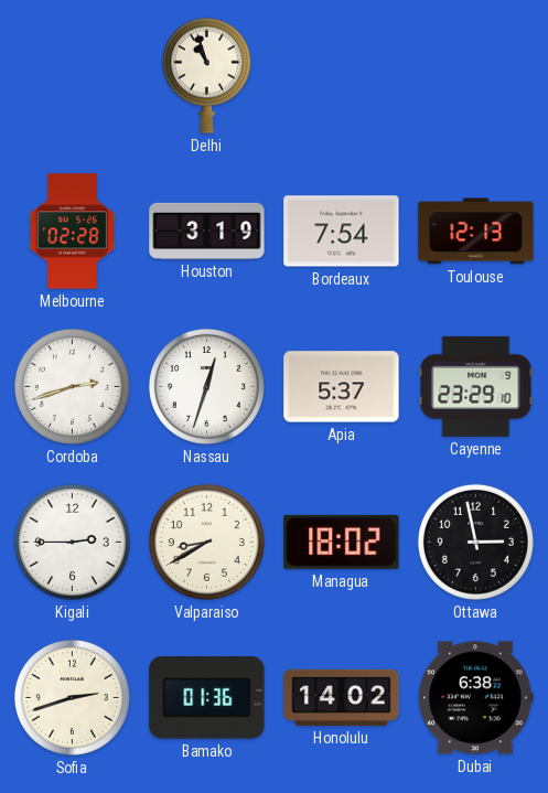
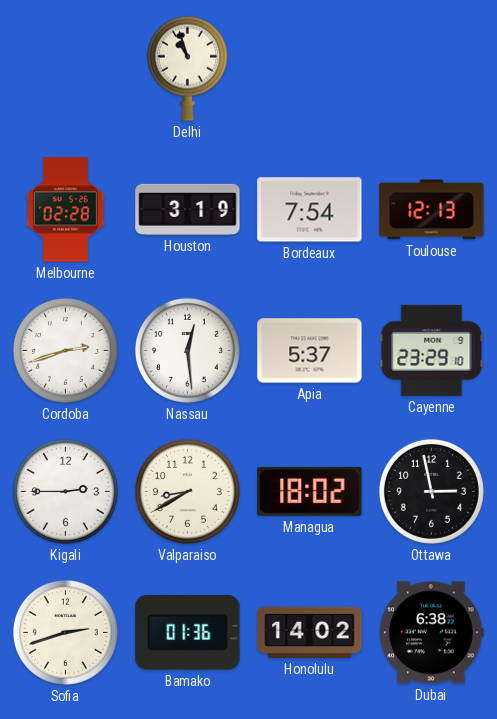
Nassau: 12:33 -> 12:29
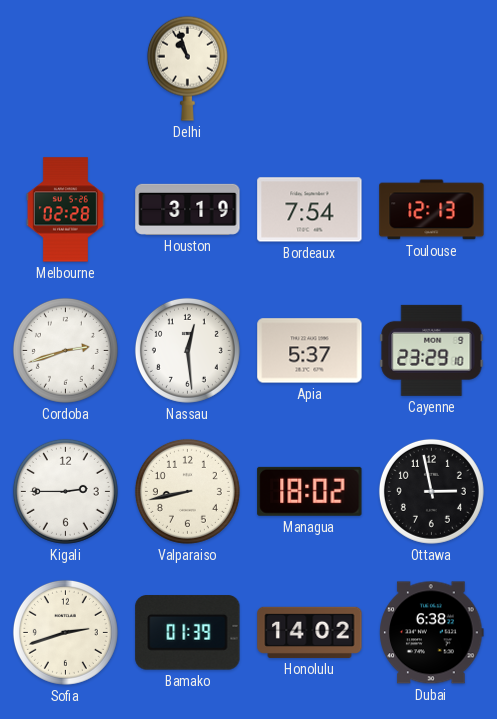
Valparaiso: 8:40 -> 8:43
Bamako: 01:36 -> 01:39
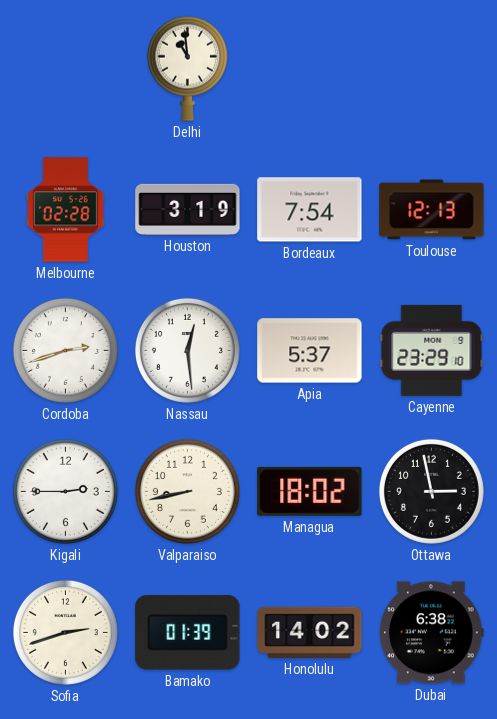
Delhi: 10:57 -> 10:59
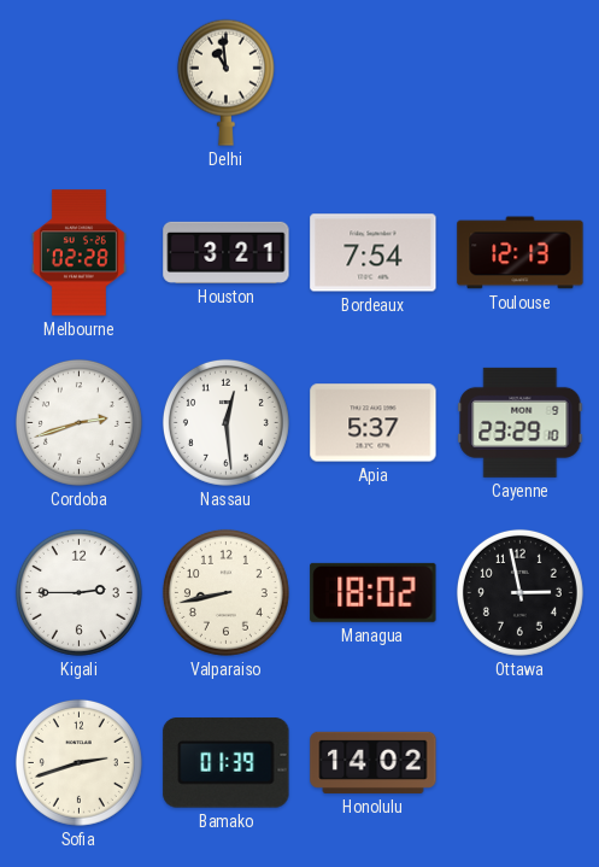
Houston: 3:19 -> 3:21
Dubai: 6:38 -> none
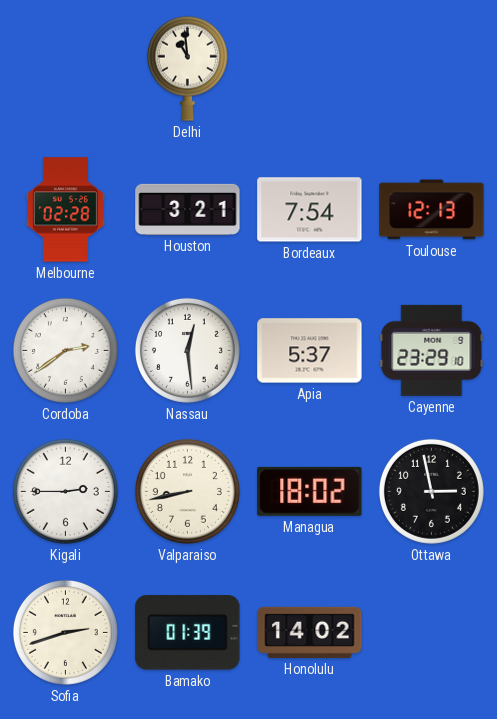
Cordoba: 2:42 -> 2:39
